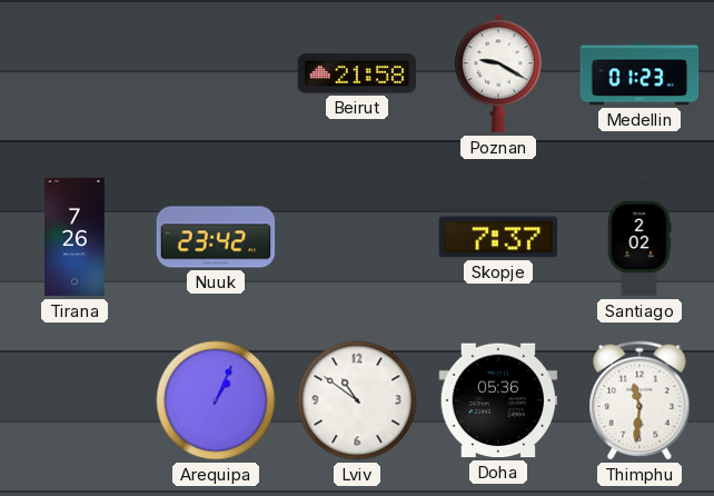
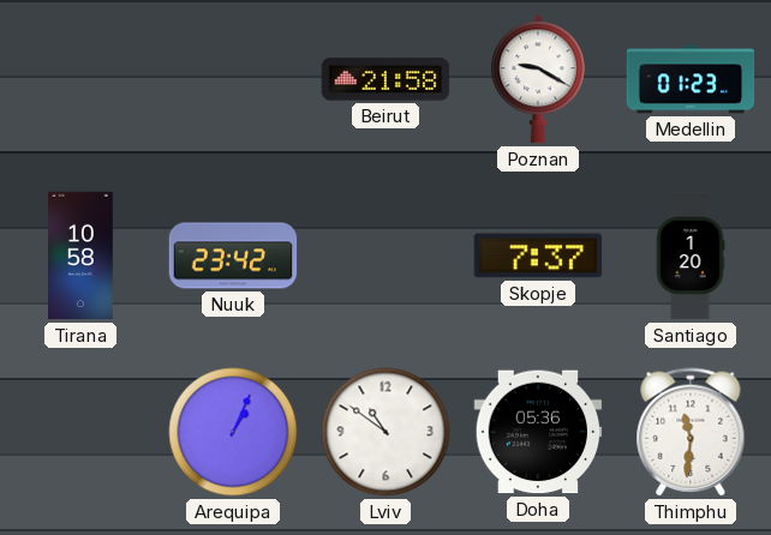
Tirana: 7:26 -> 10:58
Santiago: 2:02 -> 1:20
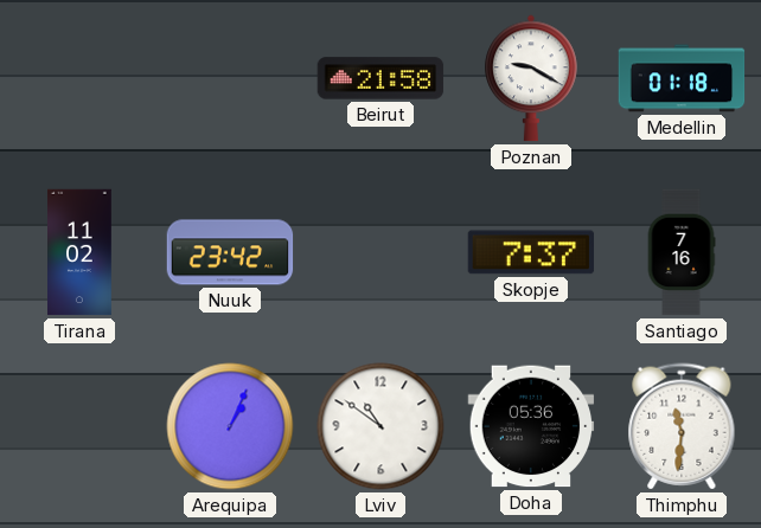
Medellin: 01:23 -> 01:18
Tirana: 10:58 -> 11:02
Santiago: 1:20 -> 7:16
